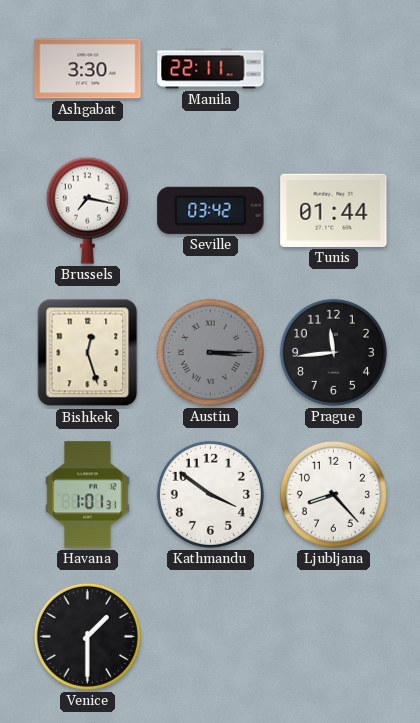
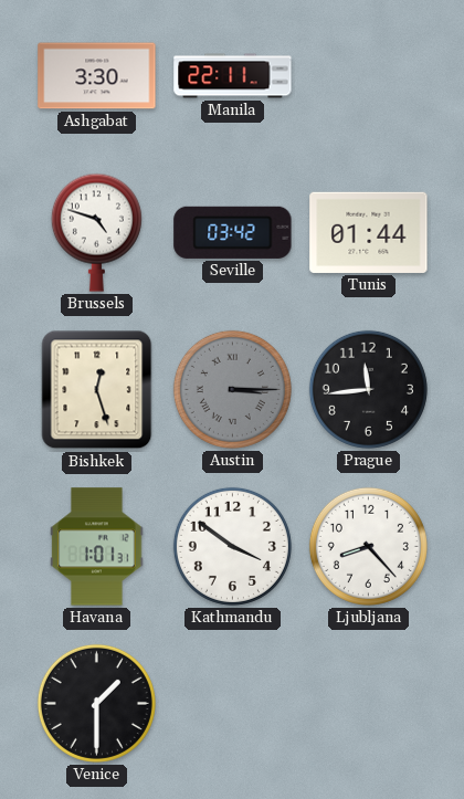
Brussels: 7:17 -> 4:48
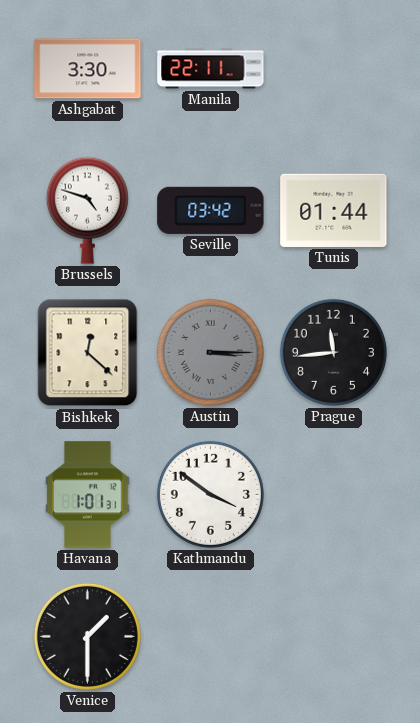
Bishkek: 12:27 -> 12:22
Ljubljana: 8:23 -> none
